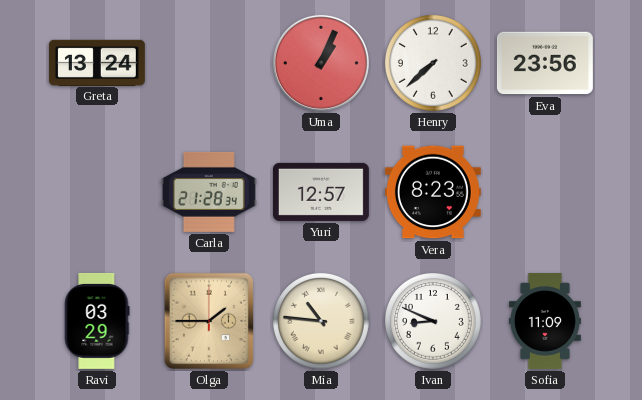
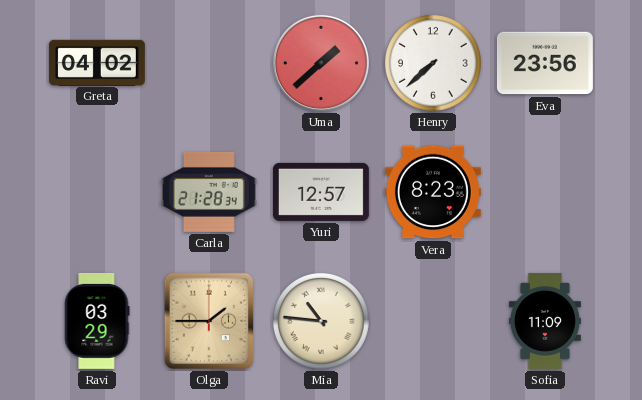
Greta: 13:24 -> 04:02
Uma: 1:04 -> 1:38
Ivan: 8:49 -> none
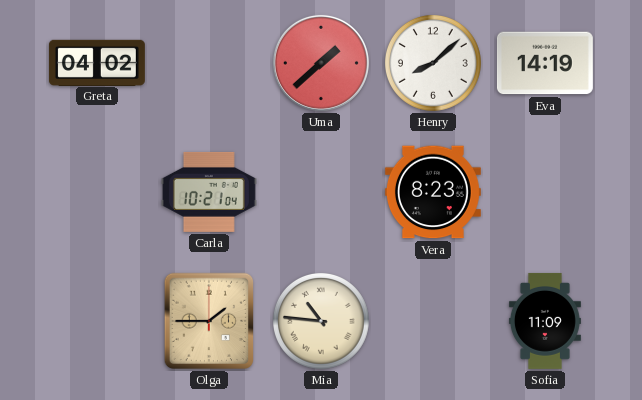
Henry: 7:38 -> 8:08
Eva: 23:56 -> 14:19
Carla: 21:28 -> 10:21
Yuri: 12:57 -> none
Ravi: 03:29 -> none
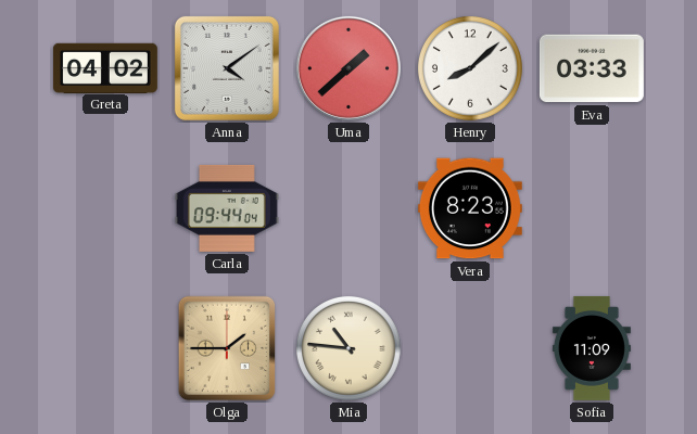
Anna: none -> 4:09
Eva: 14:19 -> 03:33
Carla: 10:21 -> 09:44
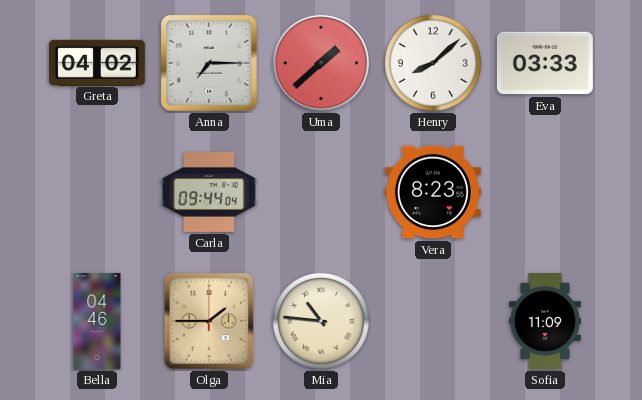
Anna: 4:09 -> 7:15
Bella: none -> 04:46
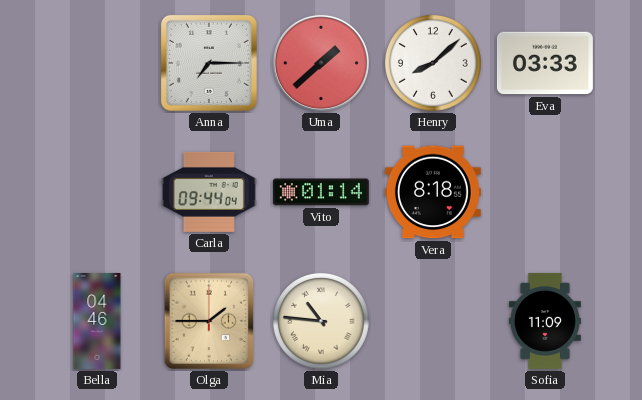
Greta: 04:02 -> none
Vito: none -> 01:14
Vera: 8:23 -> 8:18
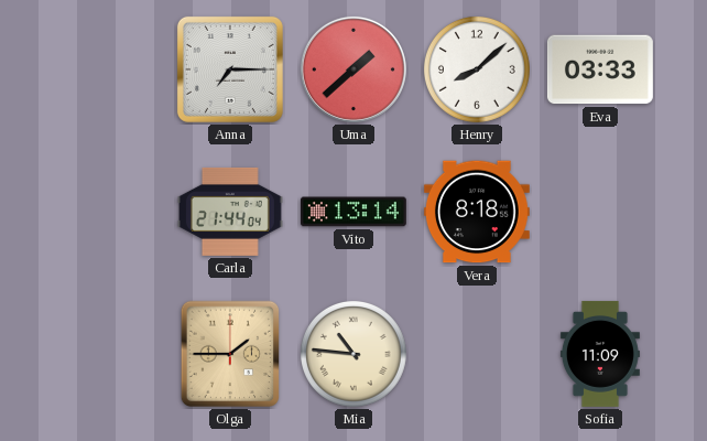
Carla: 09:44 -> 21:44
Vito: 01:14 -> 13:14
Bella: 04:46 -> none
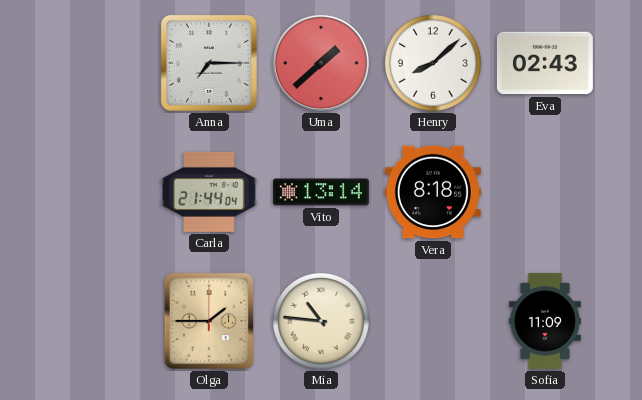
Eva: 03:33 -> 02:43
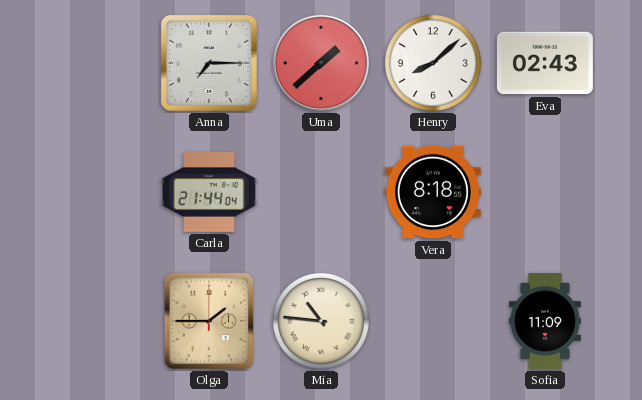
Vito: 13:14 -> none
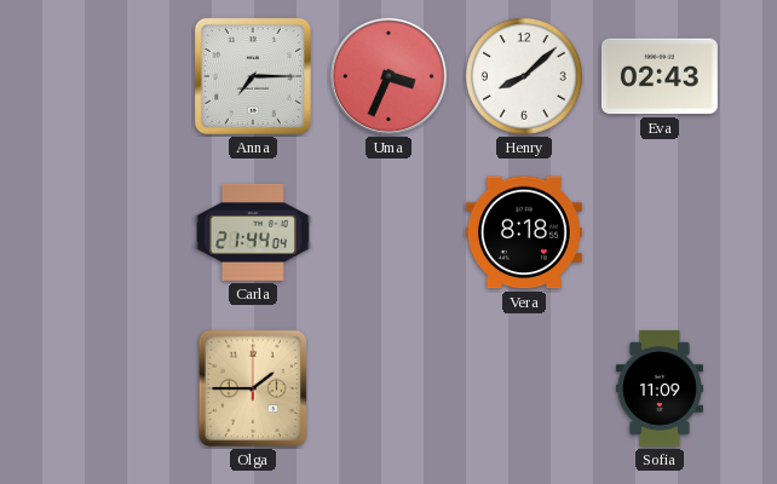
Uma: 1:38 -> 3:34
Mia: 10:46 -> none
